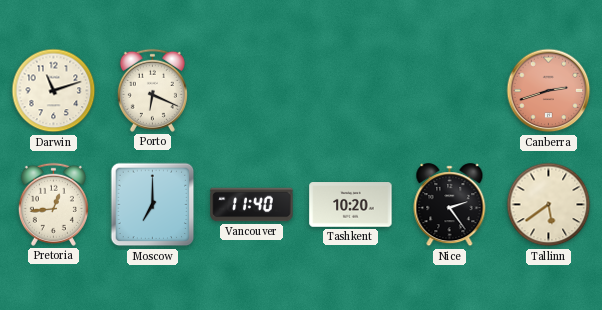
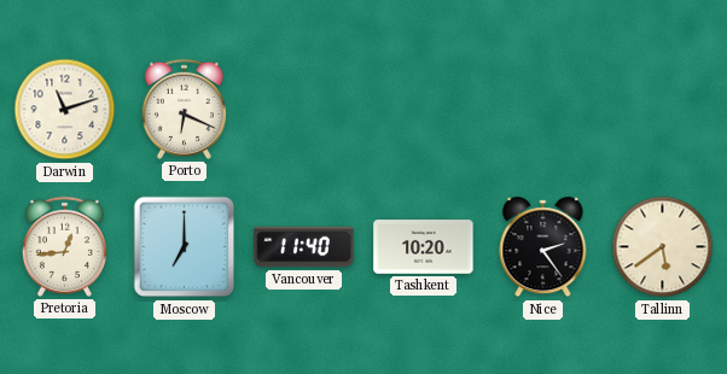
Canberra: 2:42 -> none
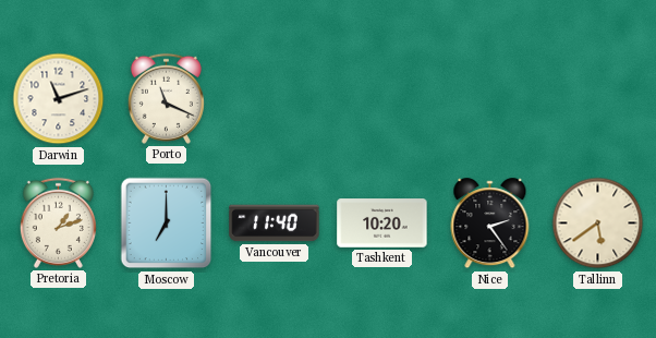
Porto: 6:19 -> 11:19
Pretoria: 12:44 -> 1:12
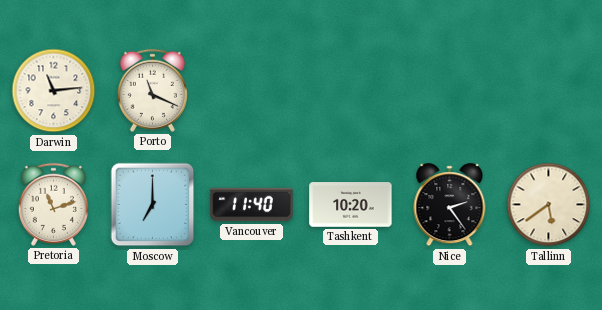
Darwin: 11:12 -> 11:14
Pretoria: 1:12 -> 11:12
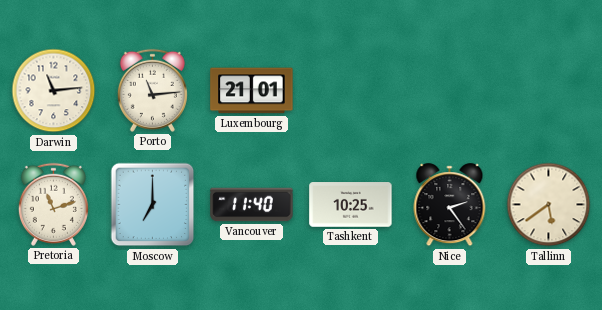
Porto: 11:19 -> 11:14
Luxembourg: none -> 21:01
Tashkent: 10:20 -> 10:25
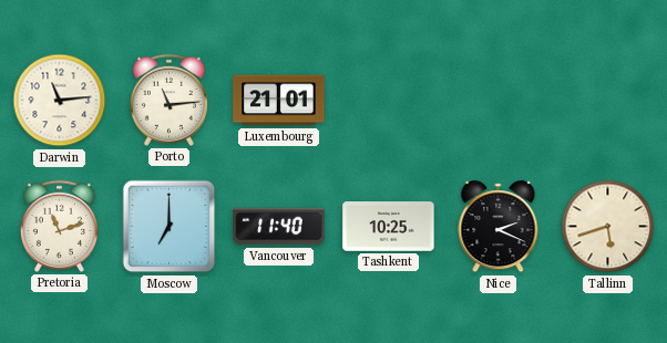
Nice: 2:24 -> 2:19
Tallinn: 5:39 -> 5:42
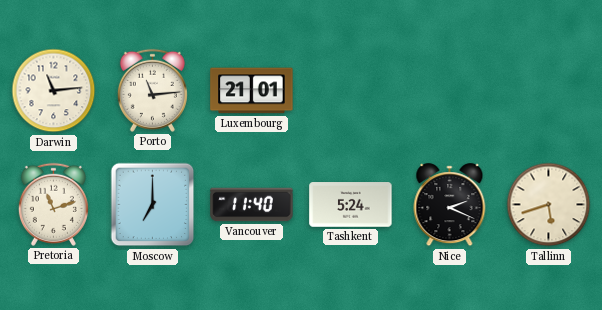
Tashkent: 10:25 -> 5:24
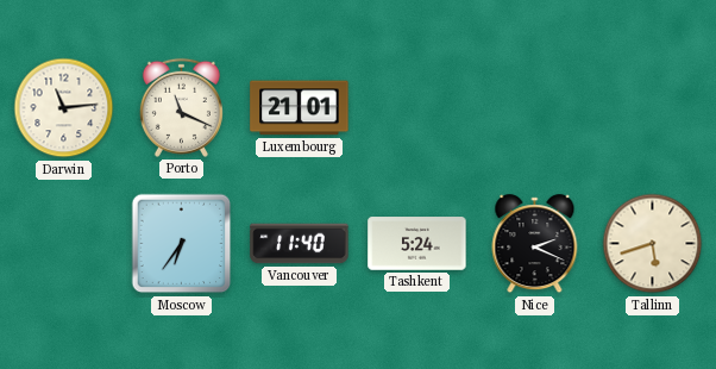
Porto: 11:14 -> 11:19
Pretoria: 11:12 -> none
Moscow: 7:00 -> 6:36
